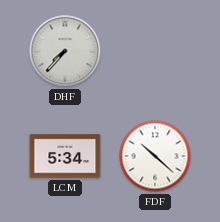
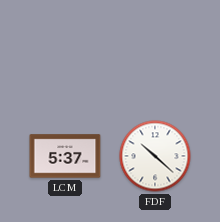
DHF: 7:37 -> none
LCM: 5:34 -> 5:37
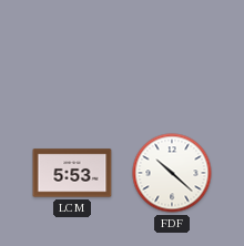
LCM: 5:37 -> 5:53
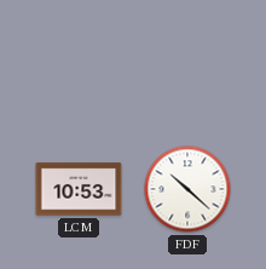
LCM: 5:53 -> 10:53
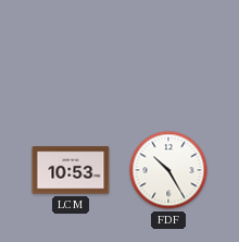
FDF: 10:22 -> 10:25
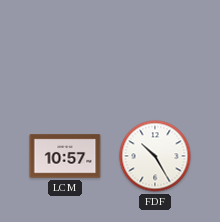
LCM: 10:53 -> 10:57
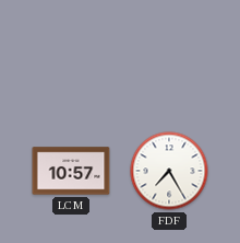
FDF: 10:25 -> 7:25
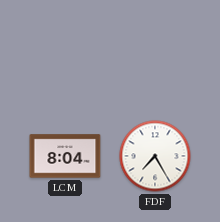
LCM: 10:57 -> 8:04
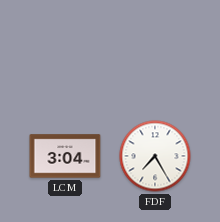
LCM: 8:04 -> 3:04
